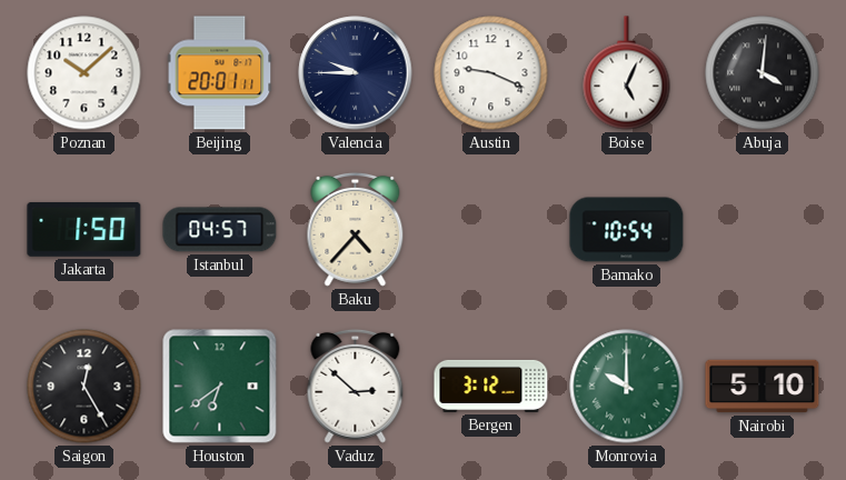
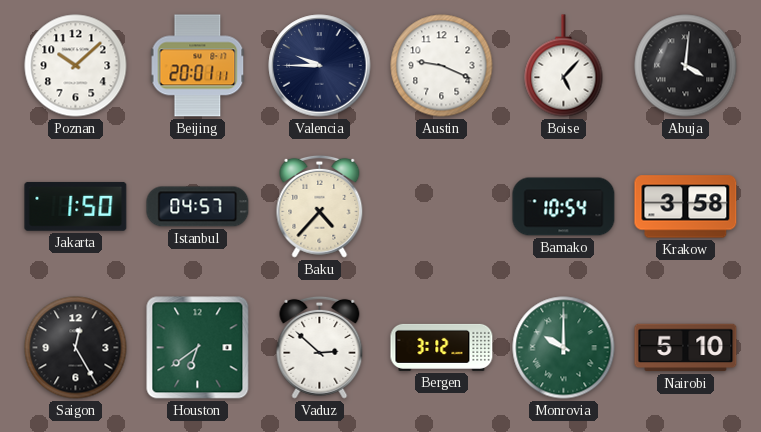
Boise: 5:04 -> 5:07
Krakow: none -> 3:58
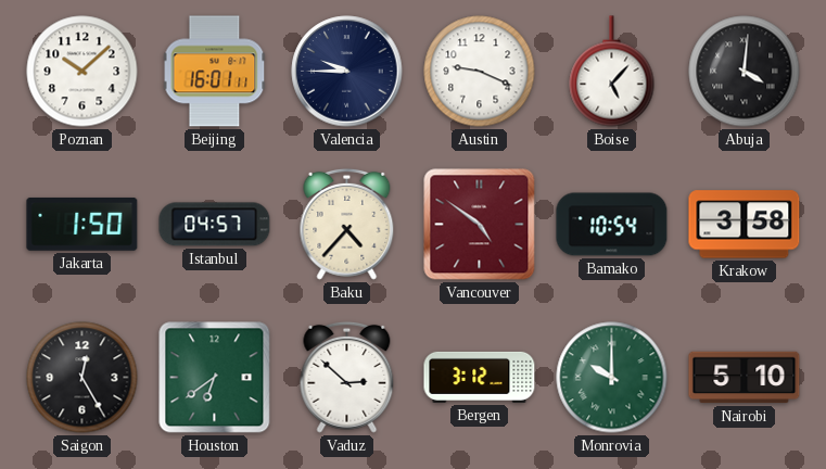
Beijing: 20:01 -> 16:01
Vancouver: none -> 4:51
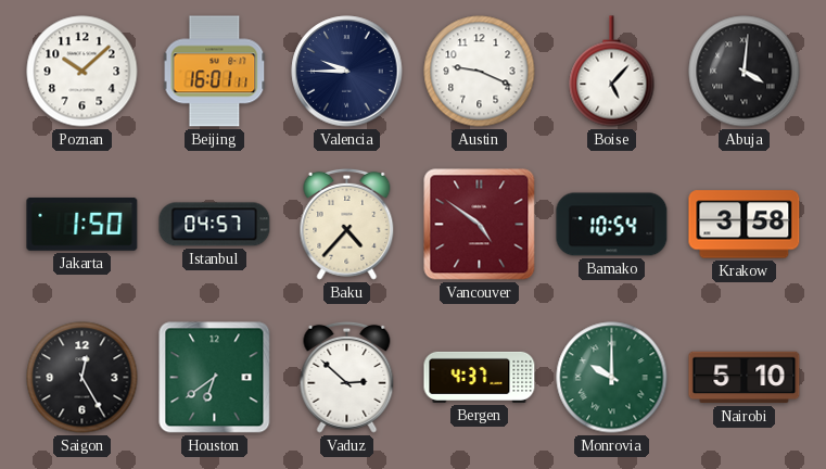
Bergen: 3:12 -> 4:37
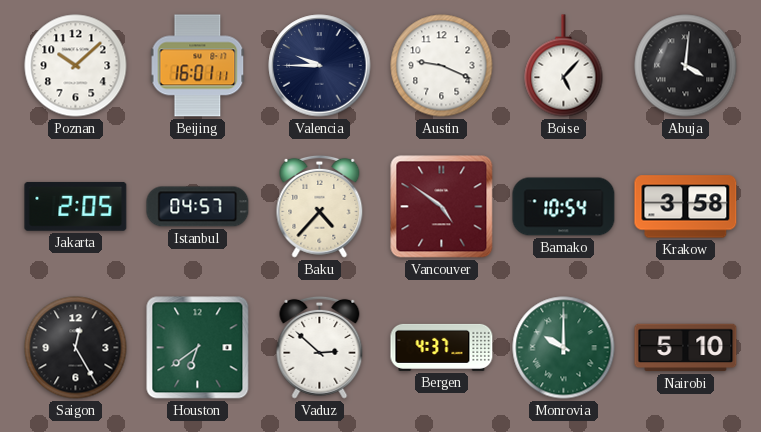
Jakarta: 1:50 -> 2:05
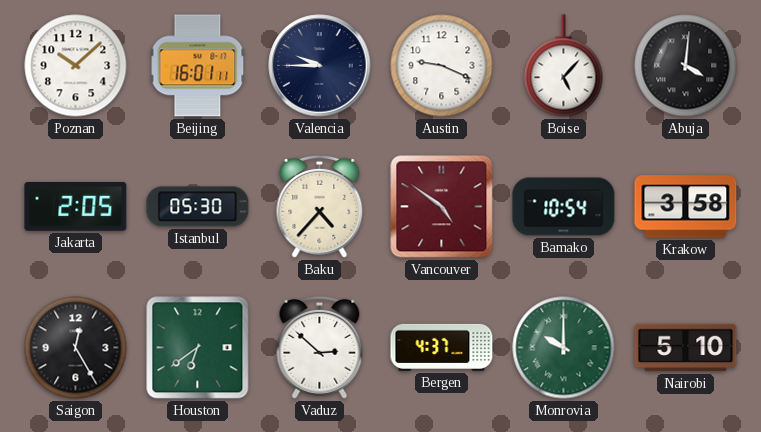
Istanbul: 04:57 -> 05:30
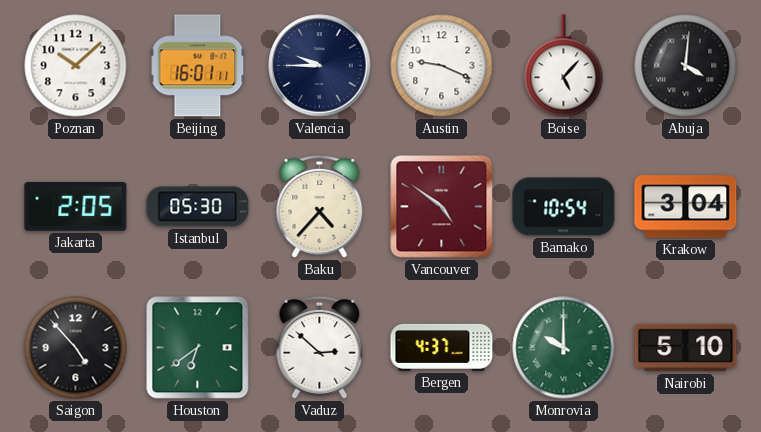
Krakow: 3:58 -> 3:04
Saigon: 12:25 -> 4:53
